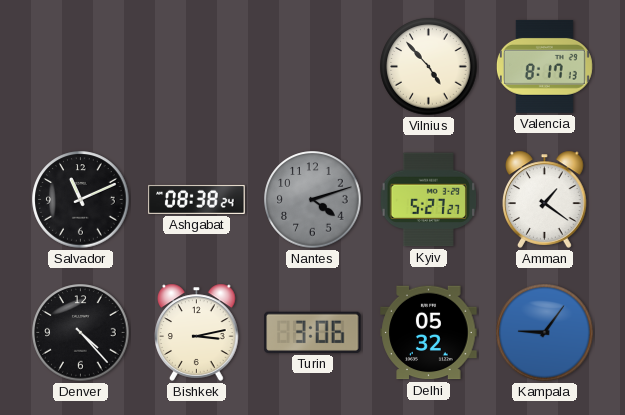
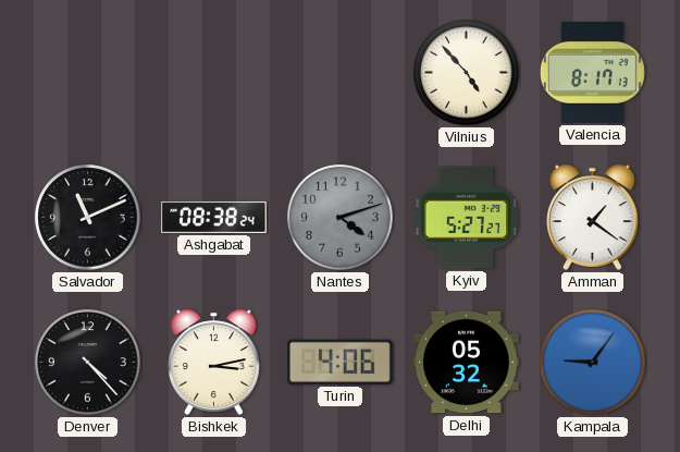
Turin: 3:06 -> 4:06
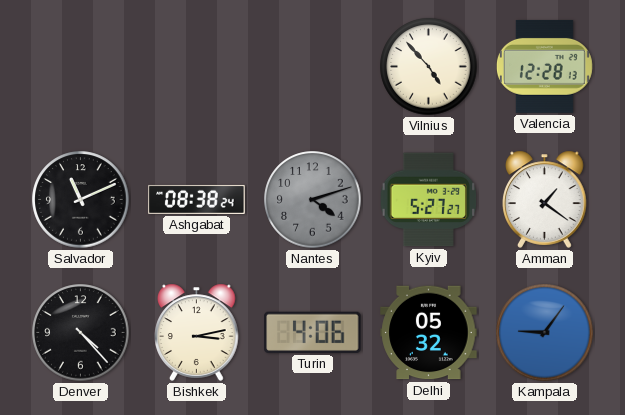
Valencia: 8:17 -> 12:28
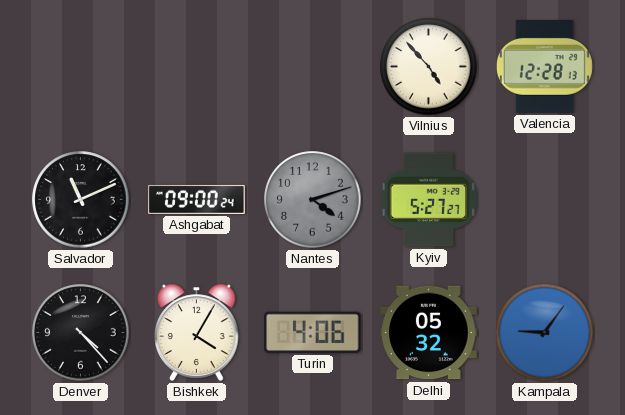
Ashgabat: 08:38 -> 09:00
Amman: 1:21 -> none
Bishkek: 3:13 -> 4:05
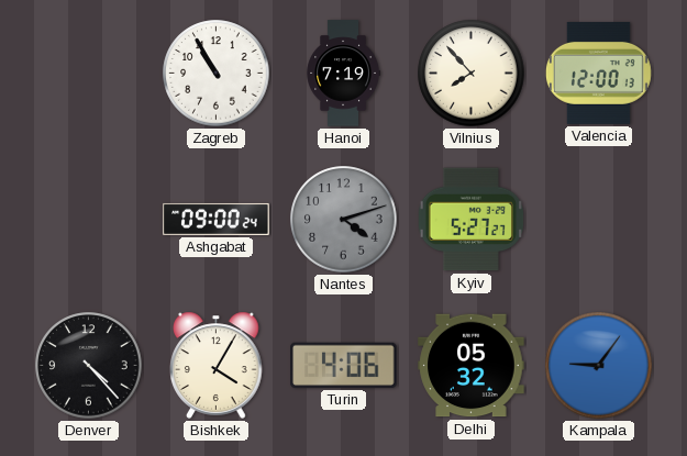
Zagreb: none -> 10:55
Hanoi: none -> 7:19
Vilnius: 4:53 -> 7:53
Valencia: 12:28 -> 12:00
Salvador: 11:11 -> none
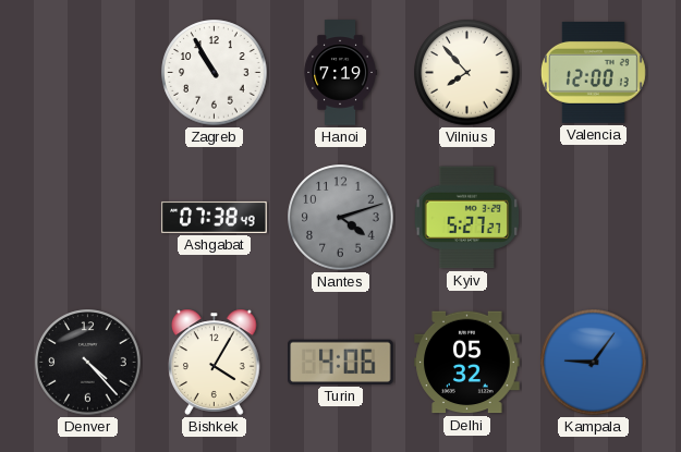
Ashgabat: 09:00 -> 07:38
